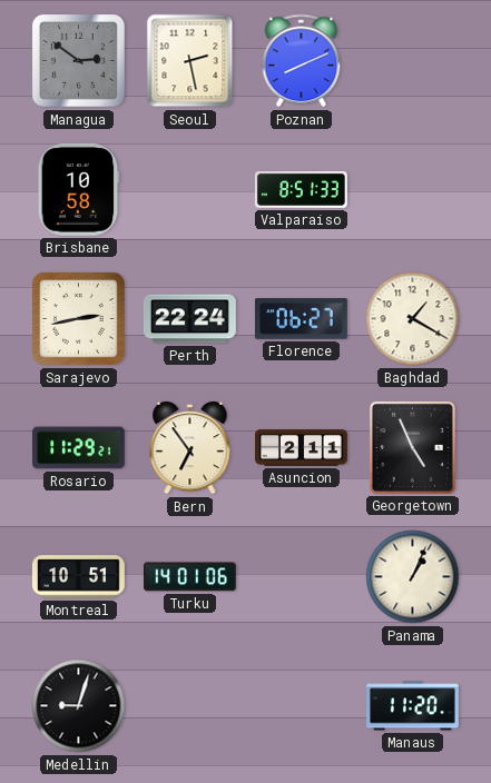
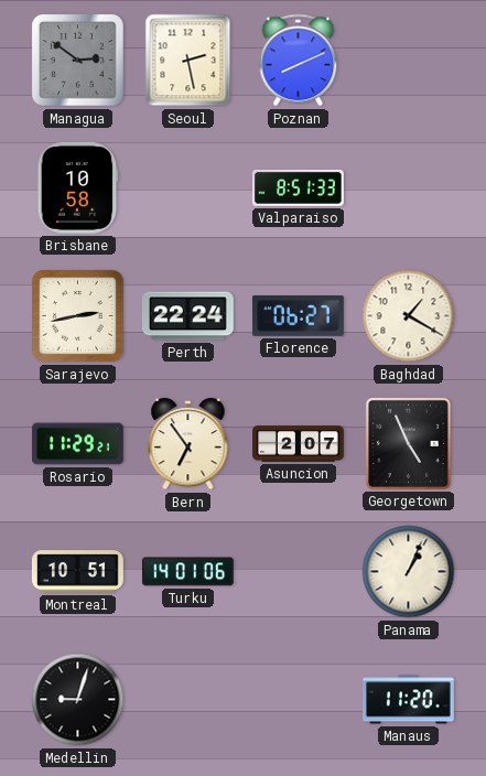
Asuncion: 2:11 -> 2:07
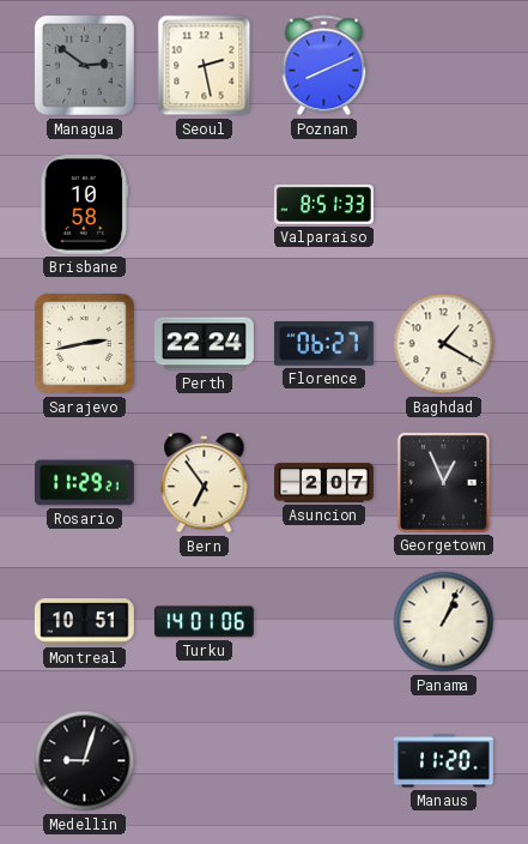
Georgetown: 4:56 -> 12:56
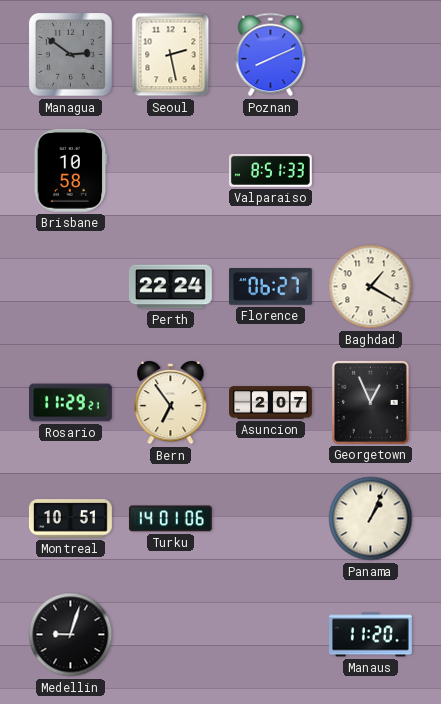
Sarajevo: 2:43 -> none
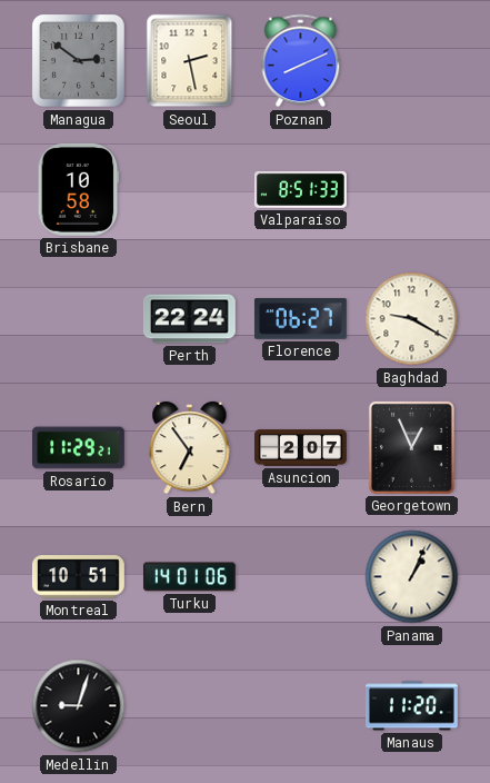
Baghdad: 1:20 -> 9:20
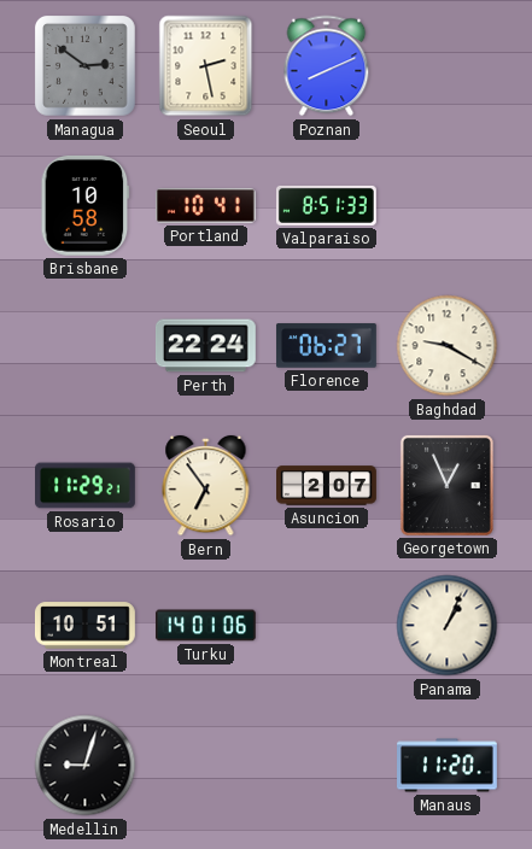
Portland: none -> 10:41
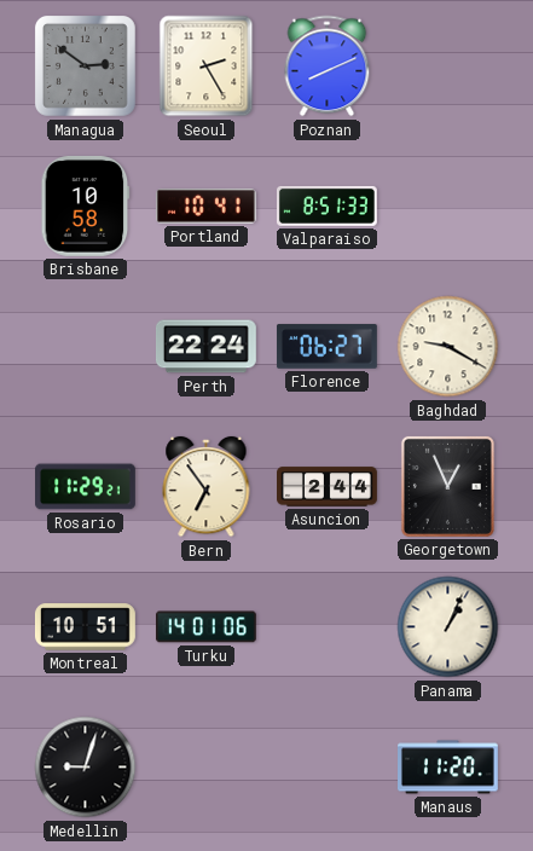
Seoul: 2:28 -> 2:25
Asuncion: 2:07 -> 2:44
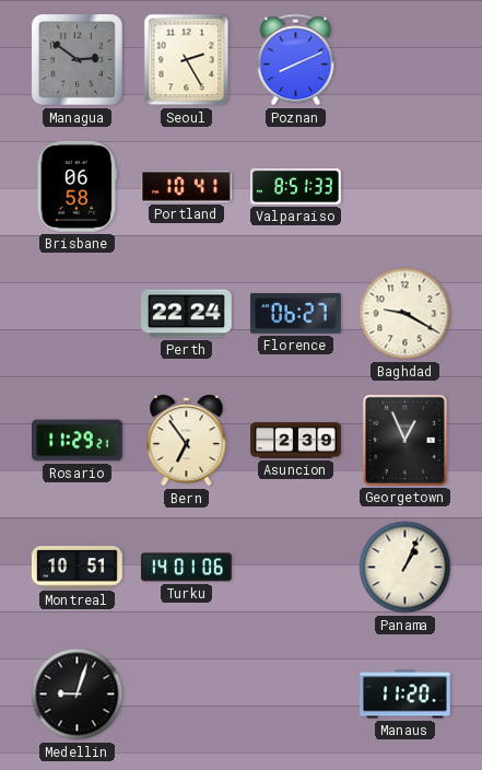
Brisbane: 10:58 -> 06:58
Asuncion: 2:44 -> 2:39
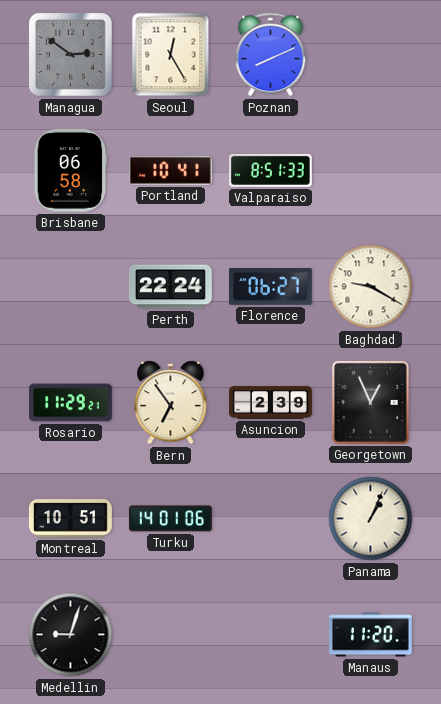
Seoul: 2:25 -> 12:25
